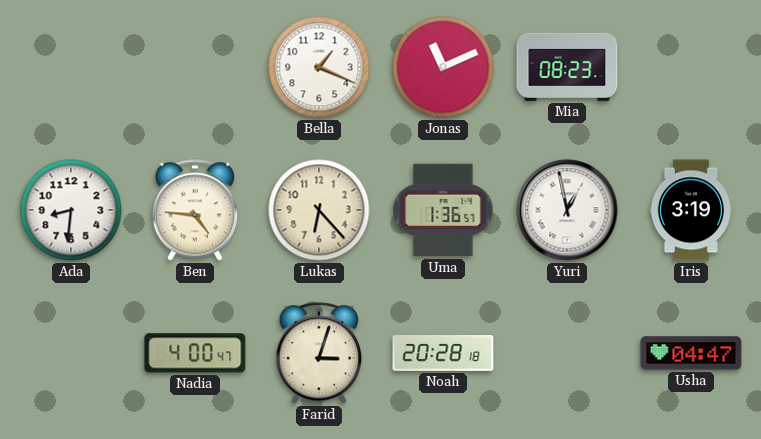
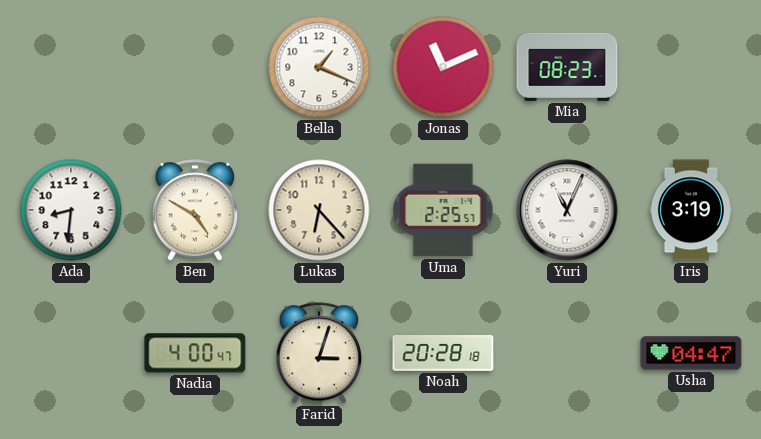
Ben: 4:46 -> 4:50
Uma: 1:36 -> 2:25
Yuri: 12:58 -> 11:04
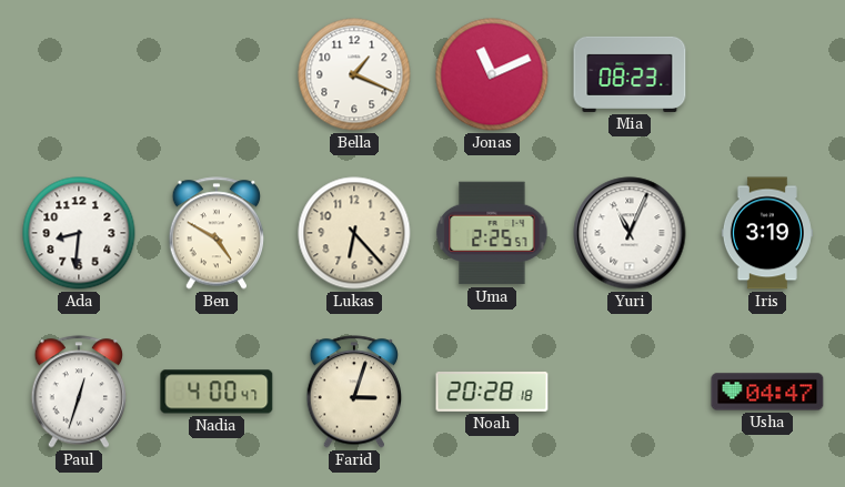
Paul: none -> 12:33
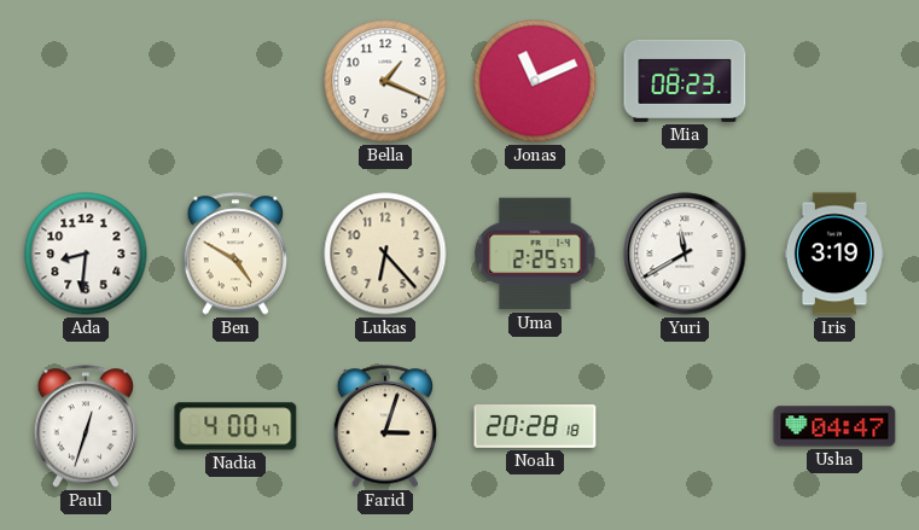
Yuri: 11:04 -> 11:40
